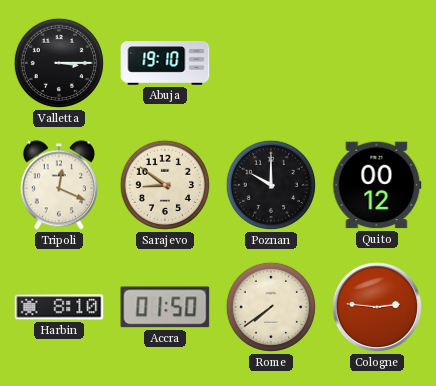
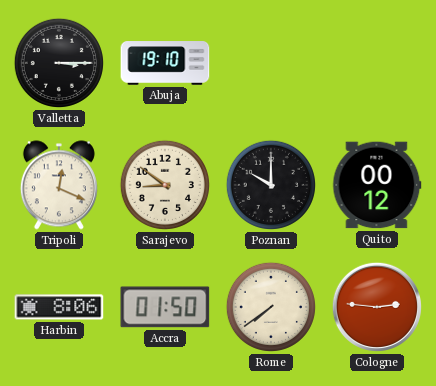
Harbin: 8:10 -> 8:06
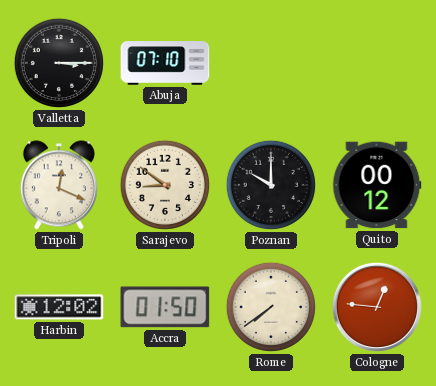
Abuja: 19:10 -> 07:10
Harbin: 8:06 -> 12:02
Cologne: 2:46 -> 12:46
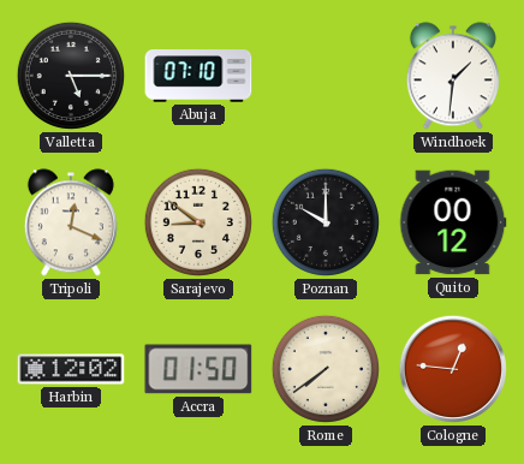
Valletta: 3:15 -> 5:15
Windhoek: none -> 1:31
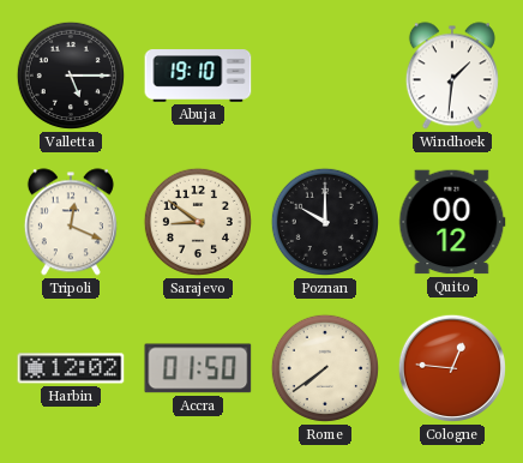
Abuja: 07:10 -> 19:10
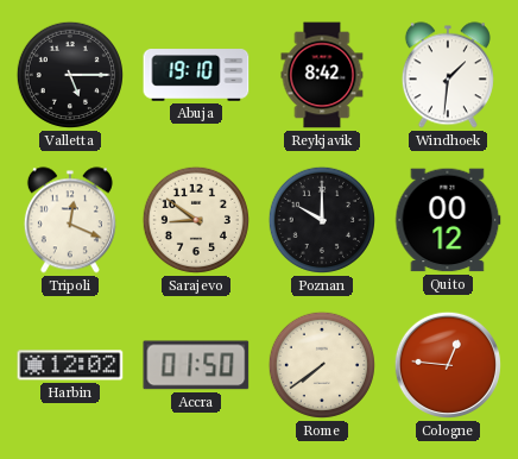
Reykjavik: none -> 8:42
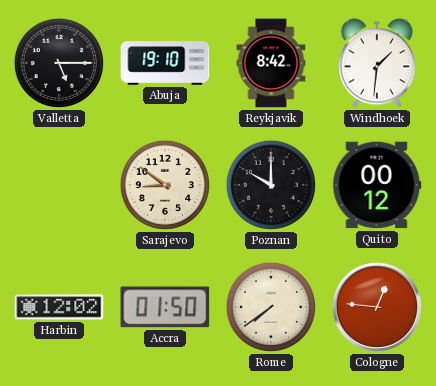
Tripoli: 12:19 -> none
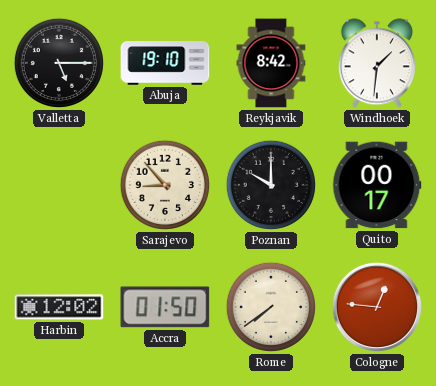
Sarajevo: 8:51 -> 8:53
Quito: 00:12 -> 00:17
